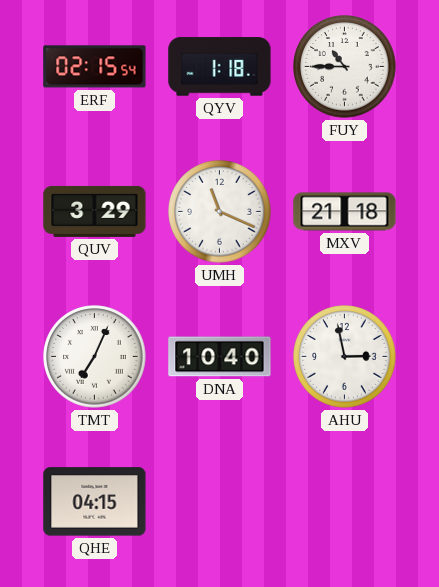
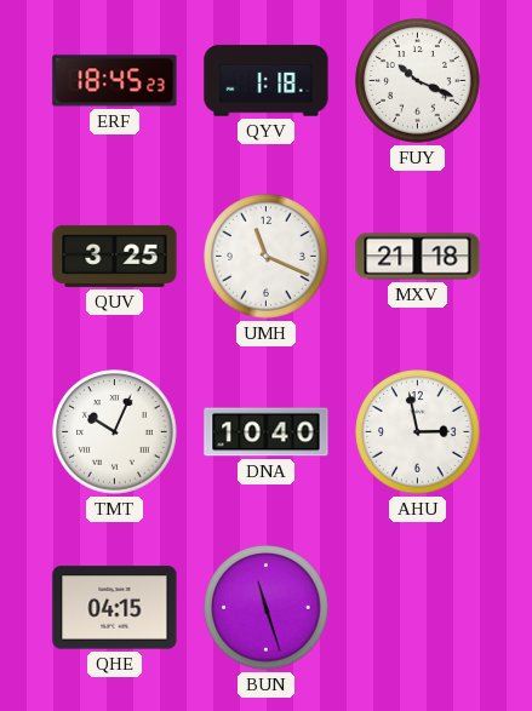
ERF: 02:15 -> 18:45
FUY: 10:45 -> 10:19
QUV: 3:29 -> 3:25
TMT: 7:04 -> 10:04
BUN: none -> 11:27
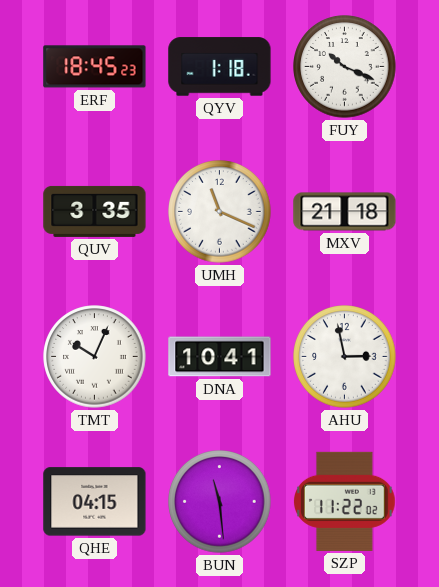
QUV: 3:25 -> 3:35
DNA: 10:40 -> 10:41
BUN: 11:27 -> 11:29
SZP: none -> 11:22
